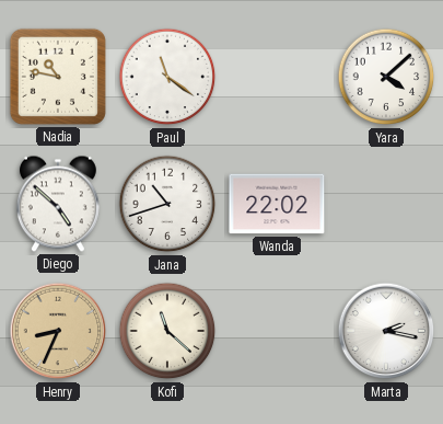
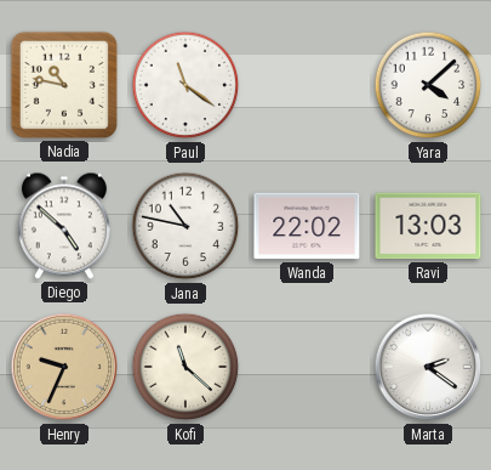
Jana: 10:42 -> 10:47
Ravi: none -> 13:03
Henry: 8:34 -> 9:34
Marta: 2:17 -> 2:21
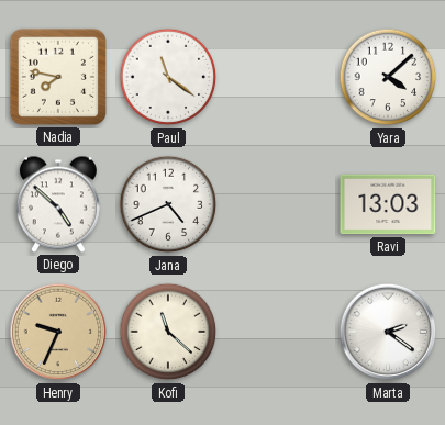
Nadia: 10:47 -> 7:47
Jana: 10:47 -> 4:41
Wanda: 22:02 -> none
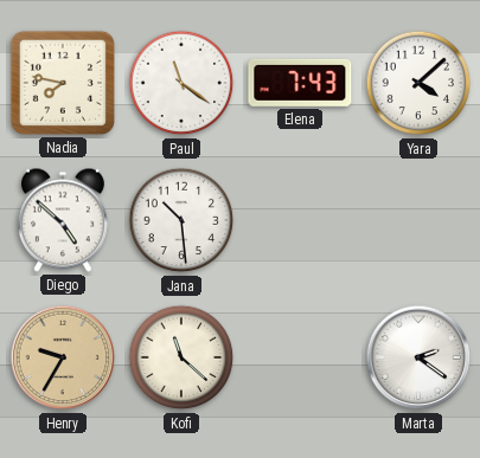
Elena: none -> 7:43
Jana: 4:41 -> 10:29
Ravi: 13:03 -> none
Henry: 9:34 -> 9:35
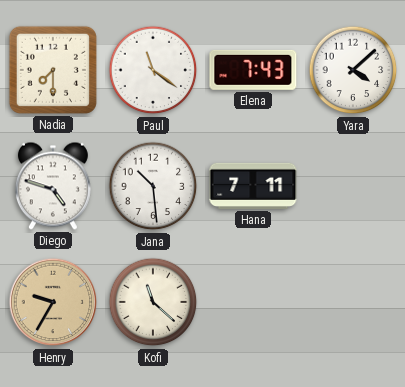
Nadia: 7:47 -> 7:30
Diego: 4:52 -> 4:48
Hana: none -> 7:11
Marta: 2:21 -> none
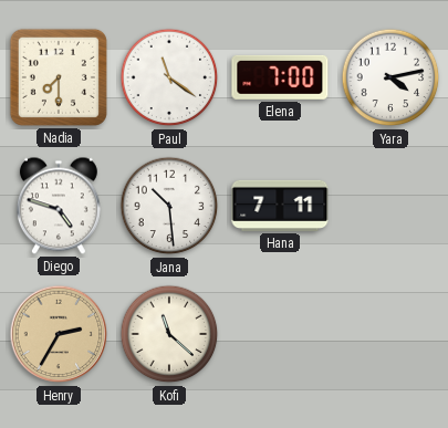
Elena: 7:43 -> 7:00
Yara: 4:08 -> 4:13
Henry: 9:35 -> 2:35
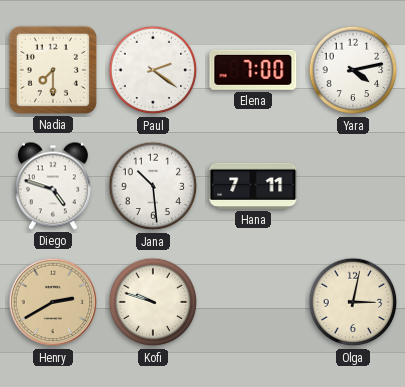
Paul: 11:21 -> 2:21
Henry: 2:35 -> 2:40
Kofi: 11:22 -> 9:48
Olga: none -> 3:02
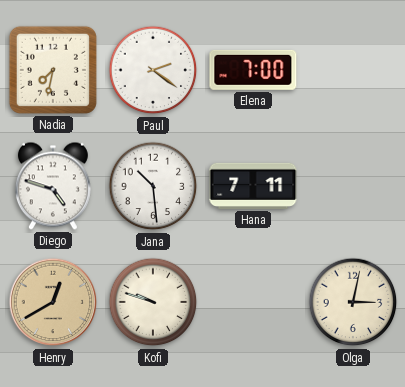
Nadia: 7:30 -> 7:32
Yara: 4:13 -> none
Henry: 2:40 -> 12:40
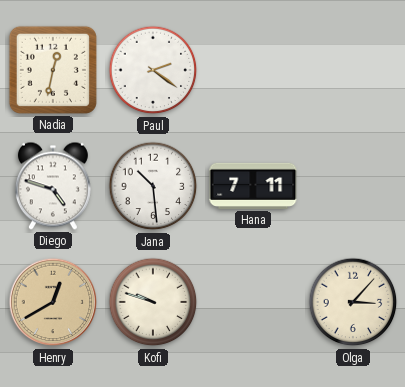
Nadia: 7:32 -> 12:32
Elena: 7:00 -> none
Olga: 3:02 -> 3:07
